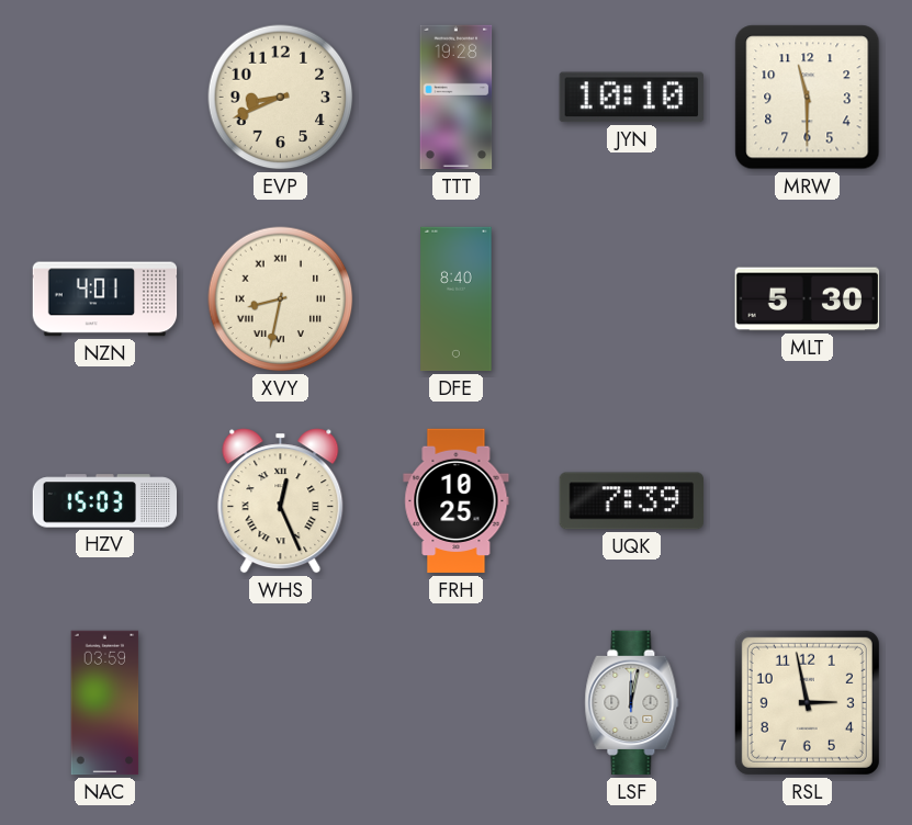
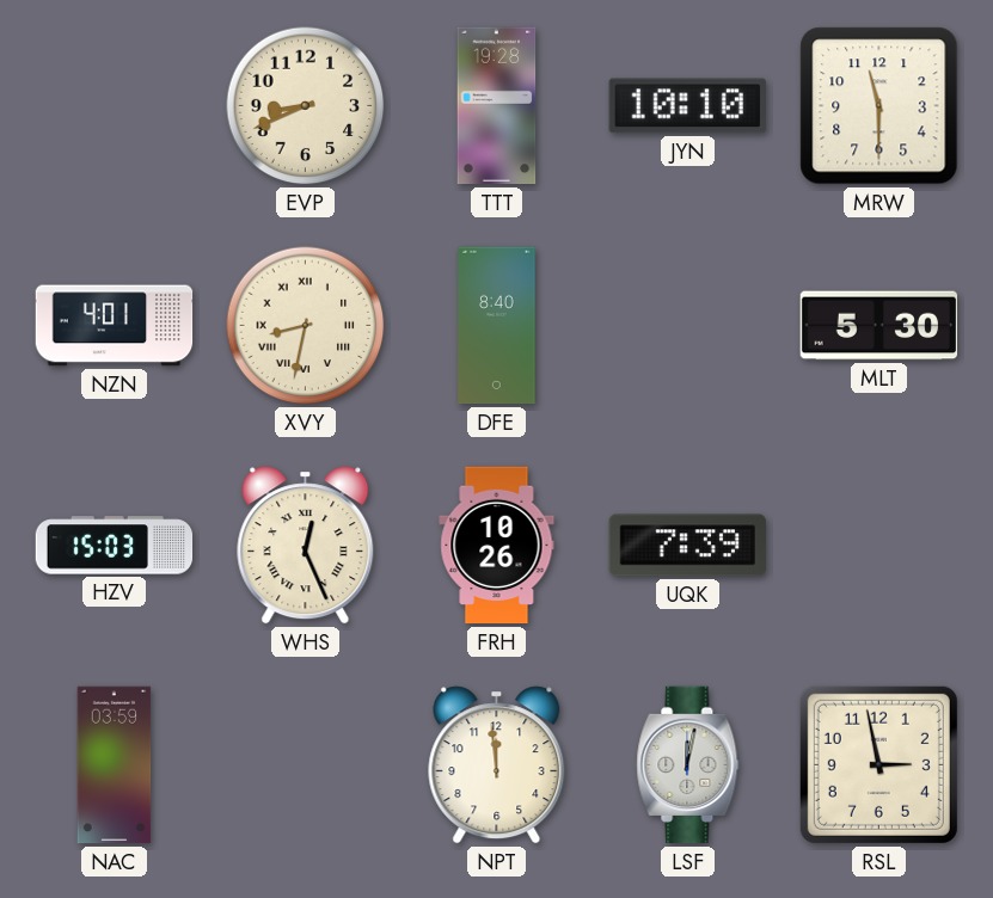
FRH: 10:25 -> 10:26
NPT: none -> 11:59
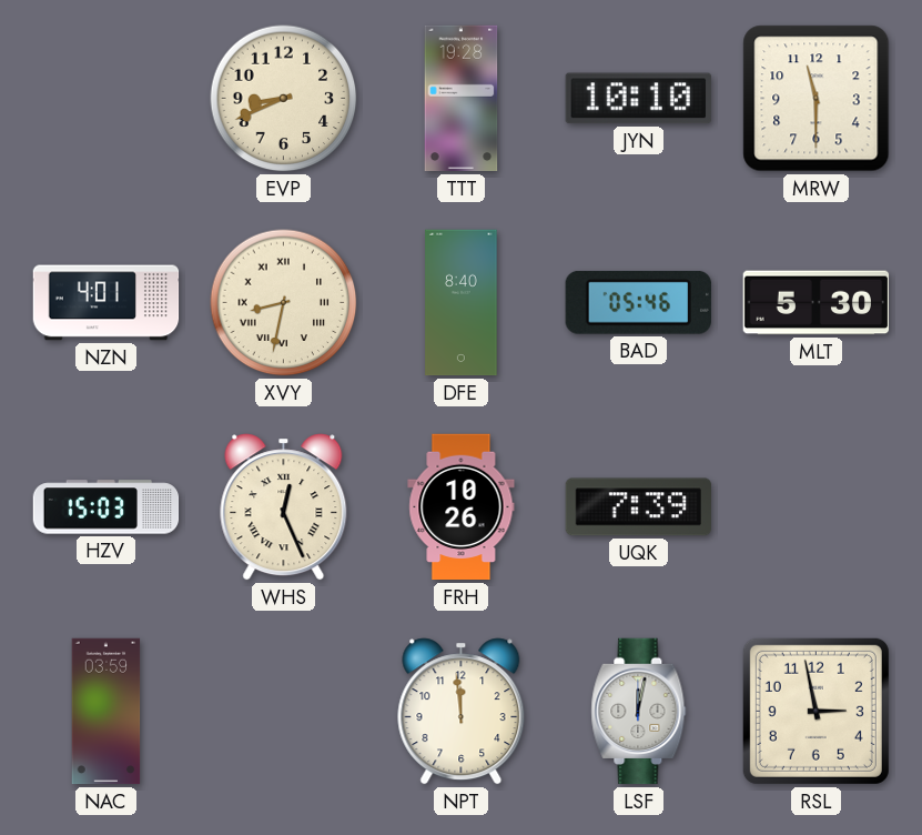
BAD: none -> 05:46
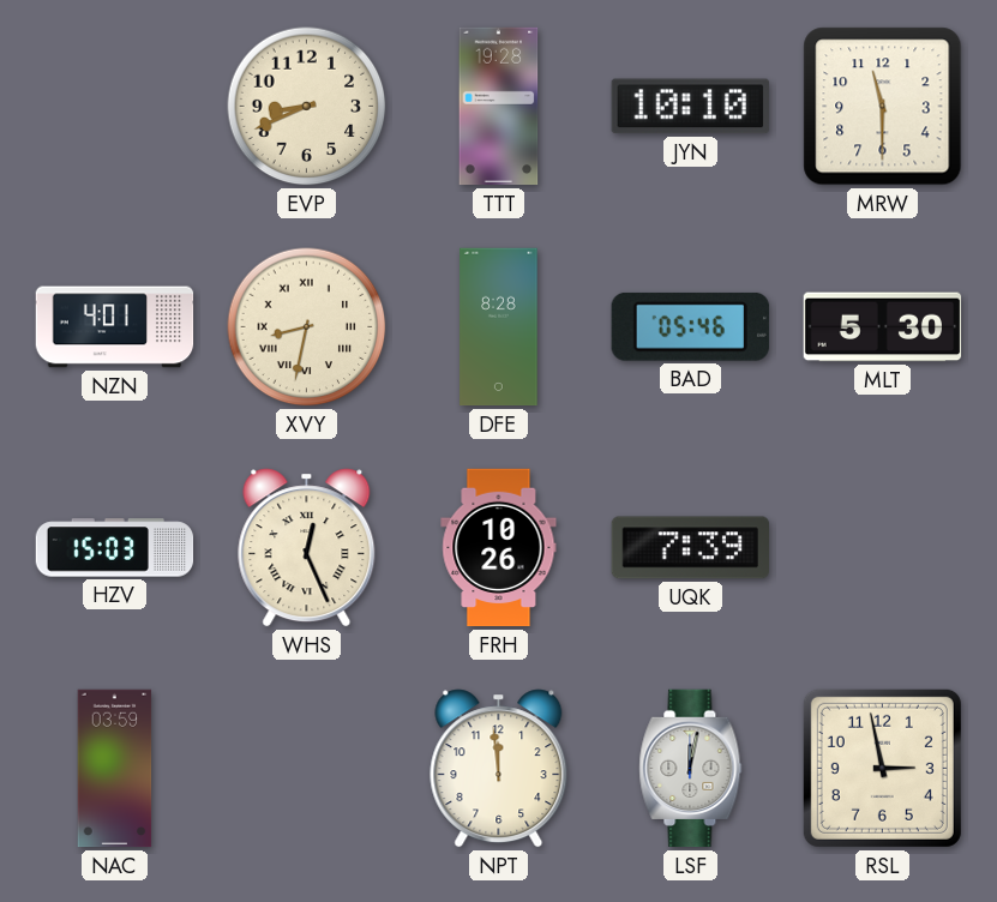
DFE: 8:40 -> 8:28
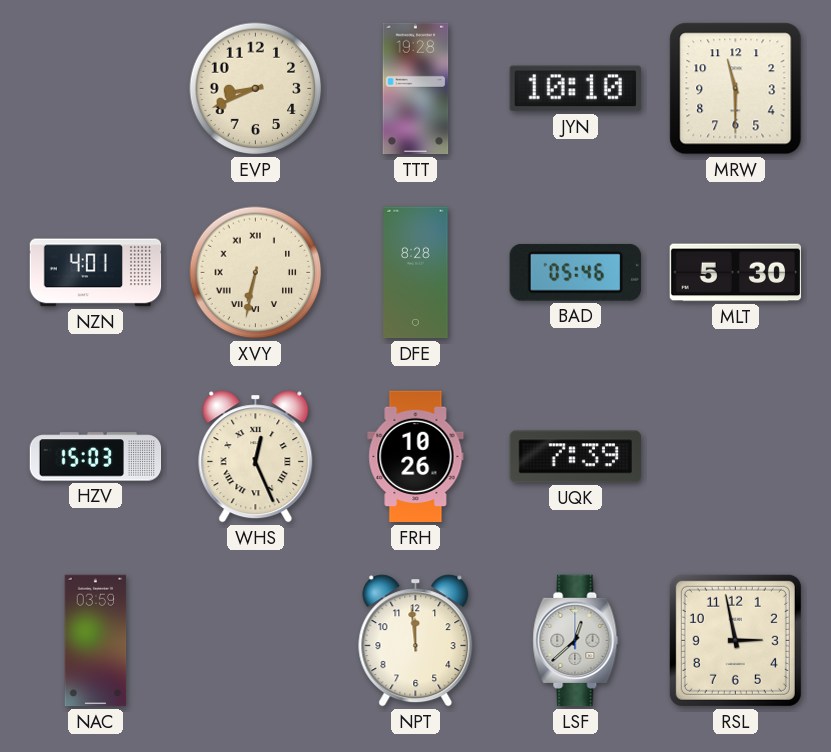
XVY: 8:32 -> 6:32
LSF: 12:02 -> 12:38
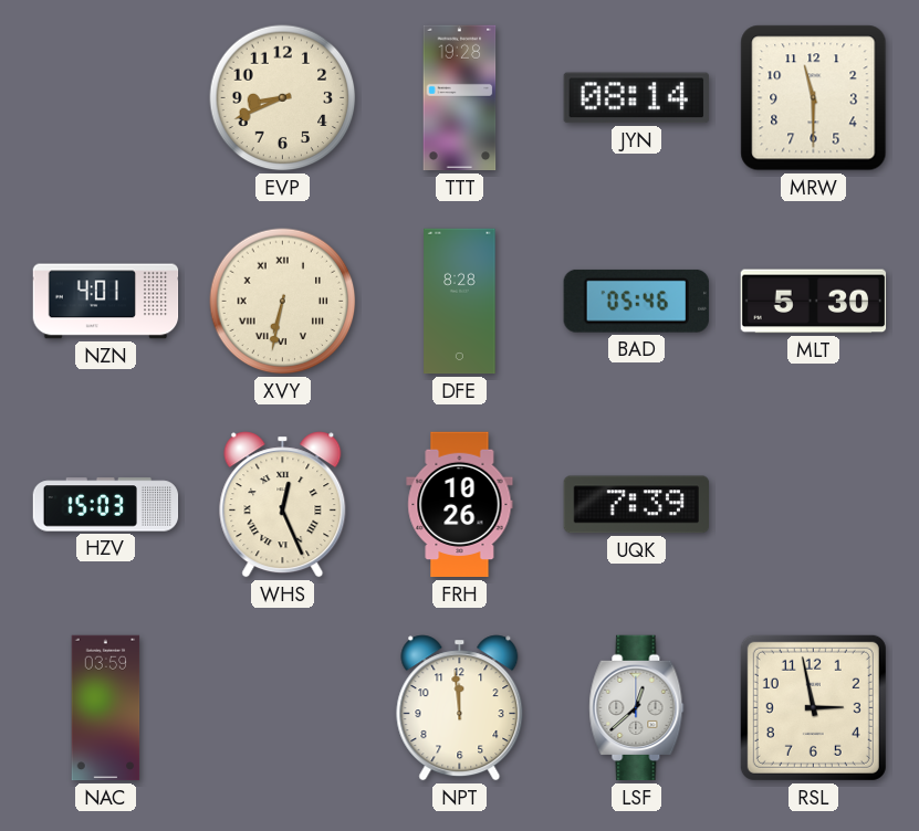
JYN: 10:10 -> 08:14
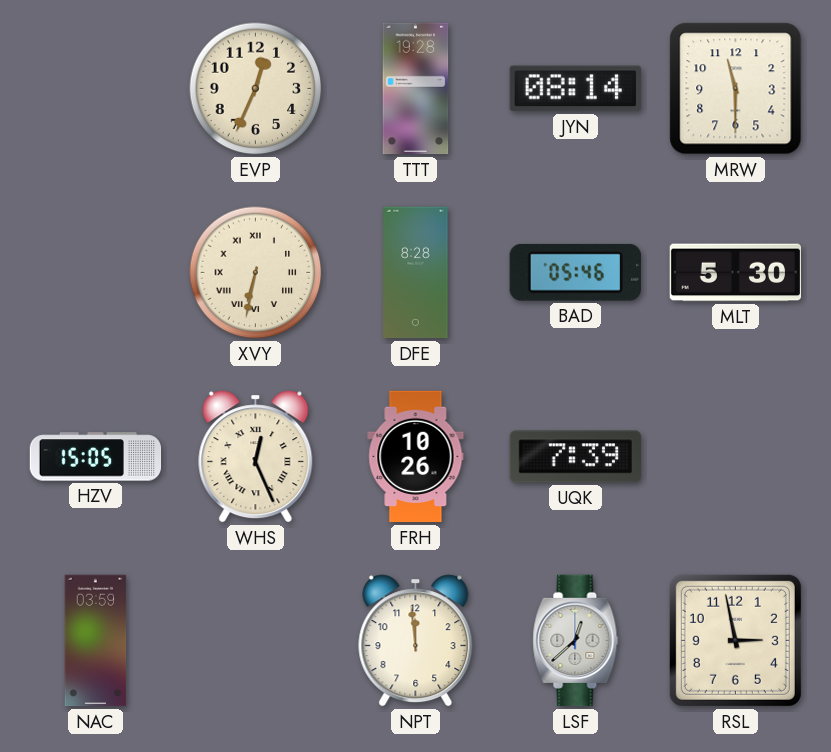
EVP: 8:41 -> 12:34
NZN: 4:01 -> none
HZV: 15:03 -> 15:05
